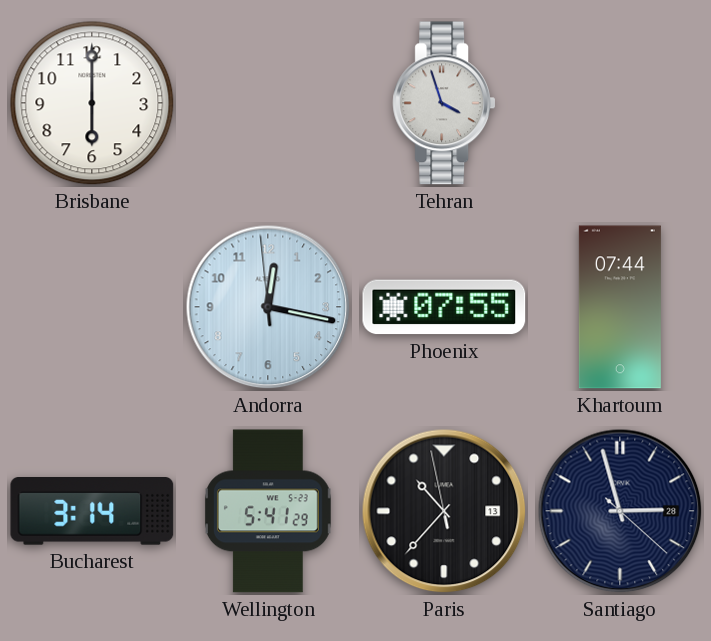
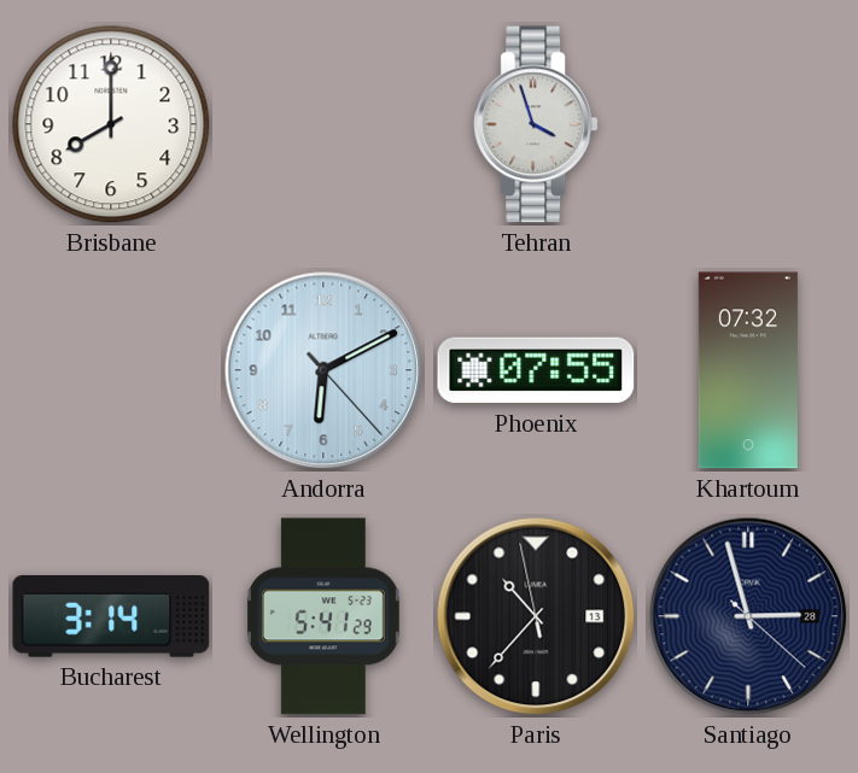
Brisbane: 6:00 -> 8:00
Andorra: 12:16 -> 6:10
Khartoum: 07:44 -> 07:32
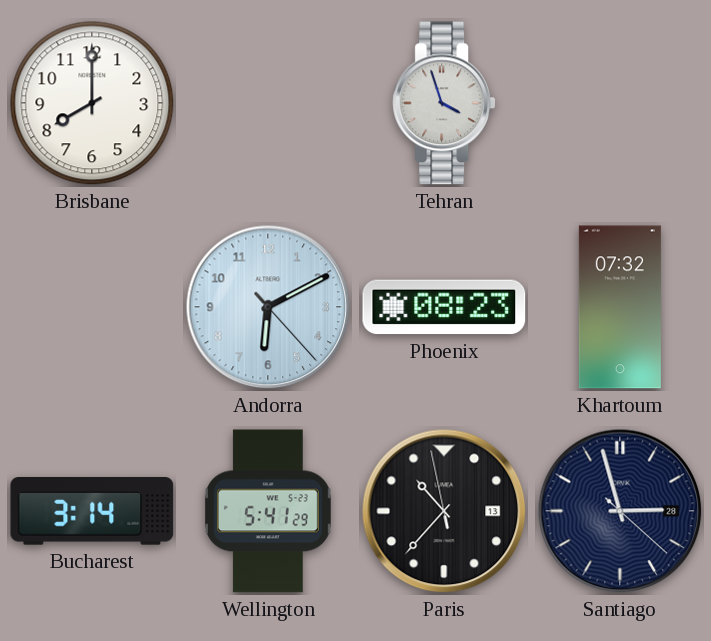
Phoenix: 07:55 -> 08:23
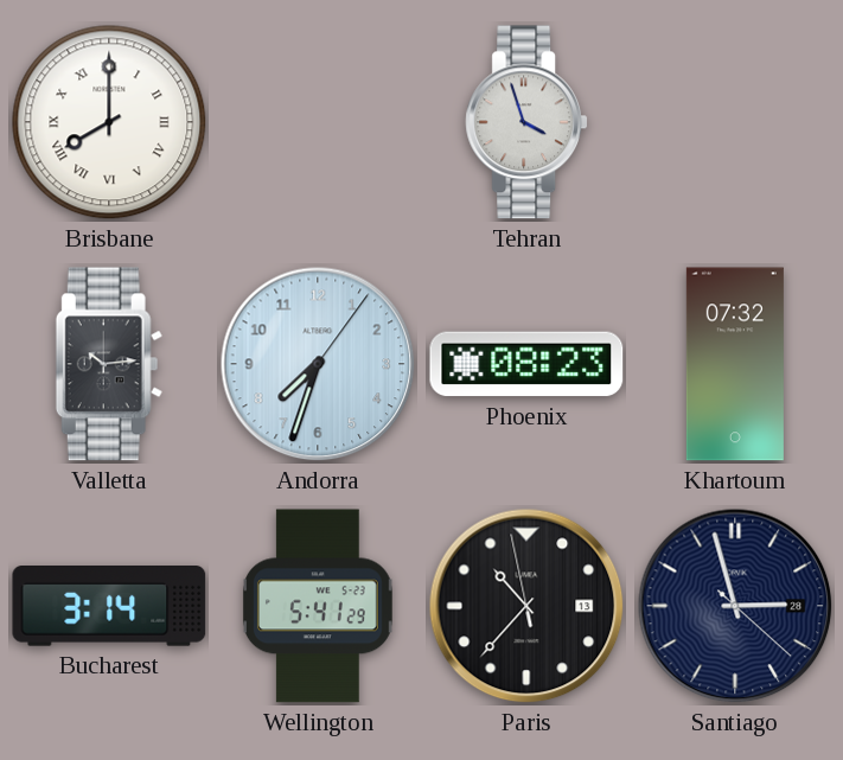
Brisbane numerals: Arabic -> Roman
Valletta: none -> 10:14
Andorra: 6:10 -> 7:33
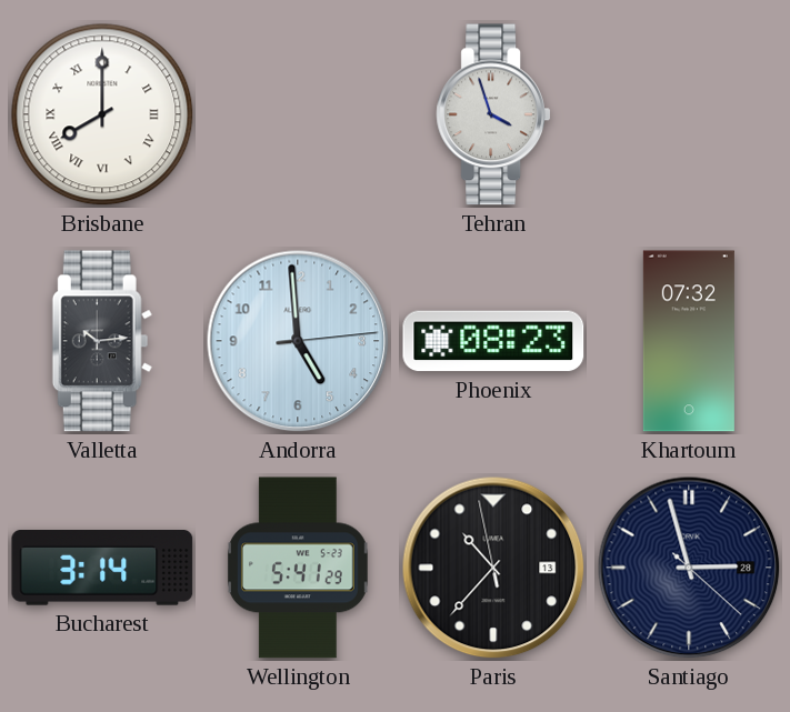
Andorra: 7:33 -> 4:59
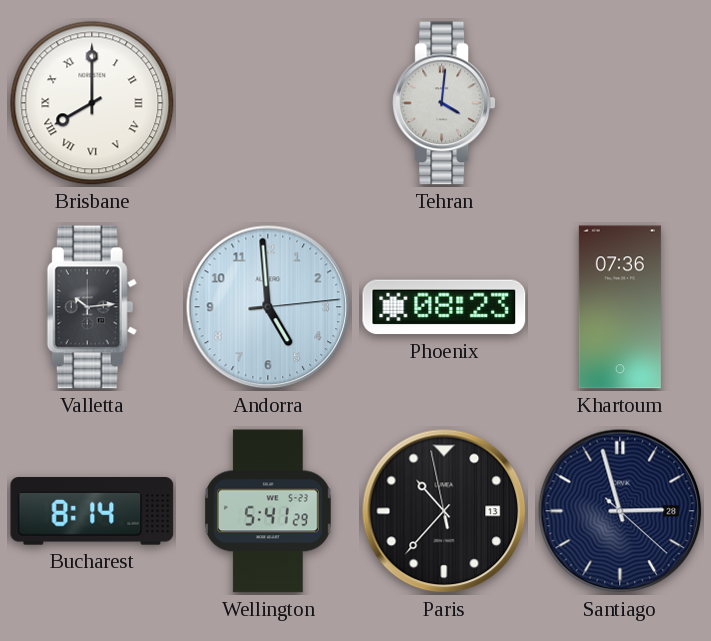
Tehran: 3:57 -> 4:01
Khartoum: 07:32 -> 07:36
Bucharest: 3:14 -> 8:14
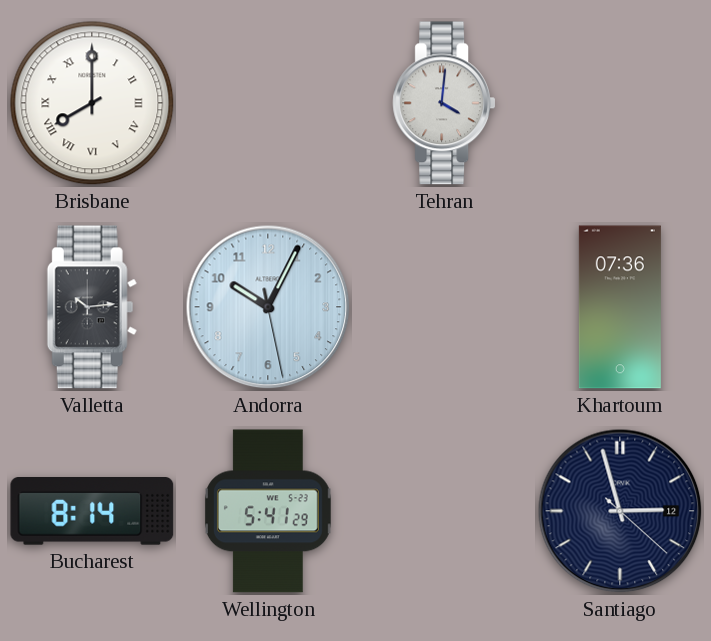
Andorra: 4:59 -> 10:04
Phoenix: 08:23 -> none
Paris: 10:36 -> none
Santiago date: 28 -> 12
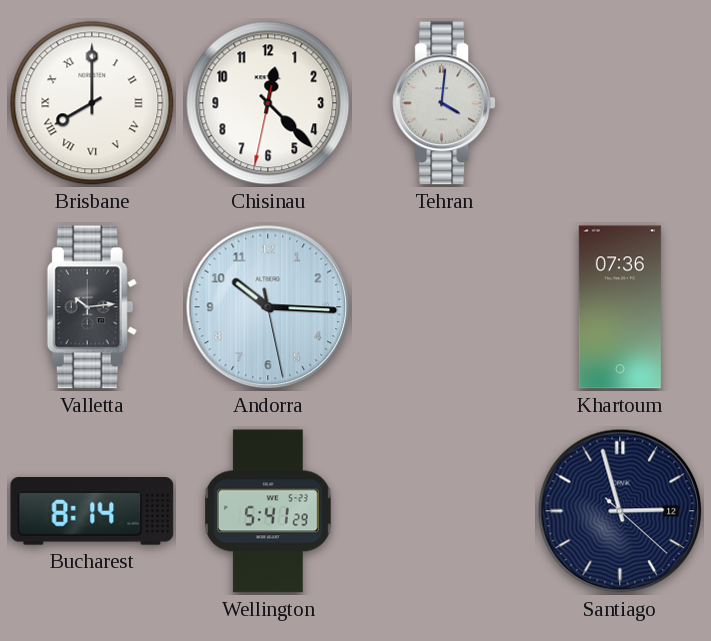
Chisinau: none -> 12:22
Andorra: 10:04 -> 10:15
